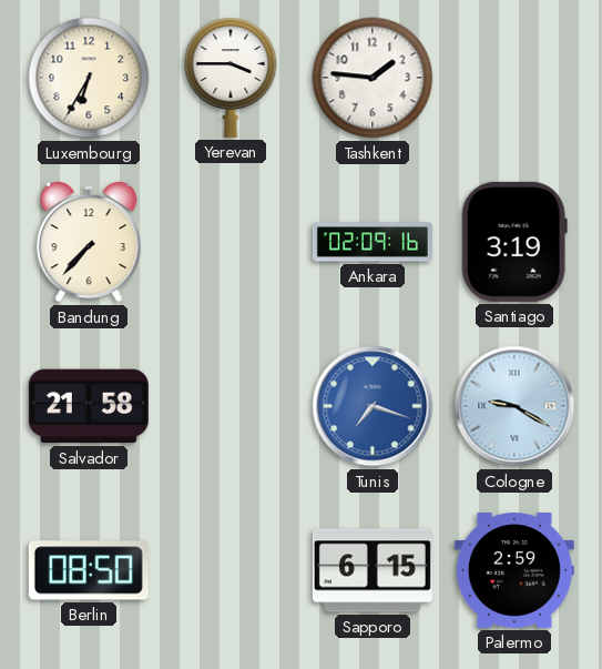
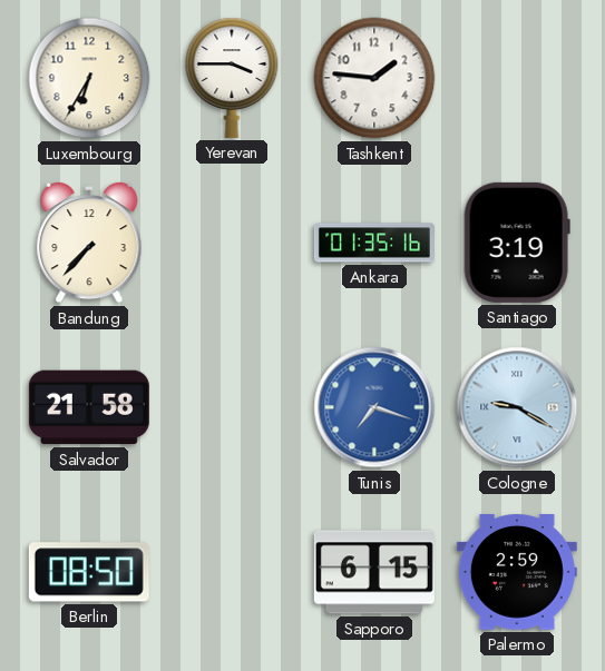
Ankara: 02:09 -> 01:35
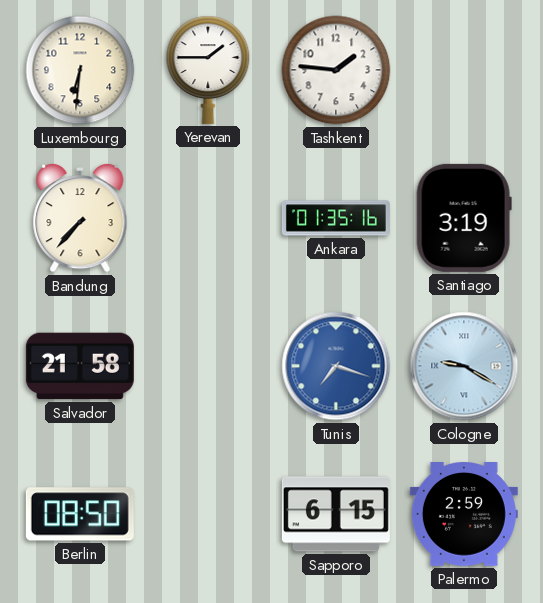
Luxembourg: 6:35 -> 6:31
Yerevan: 3:45 -> 1:45
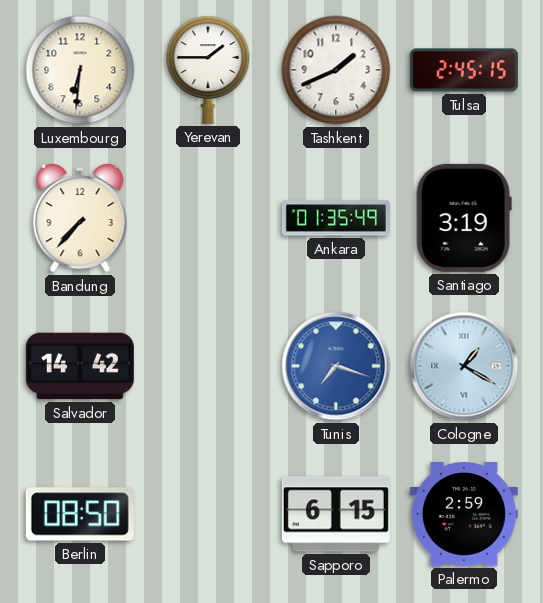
Tashkent: 1:46 -> 1:41
Tulsa: none -> 2:45
Ankara: 01:35:16 -> 01:35:49
Salvador: 21:58 -> 14:42
Cologne: 9:20 -> 1:20
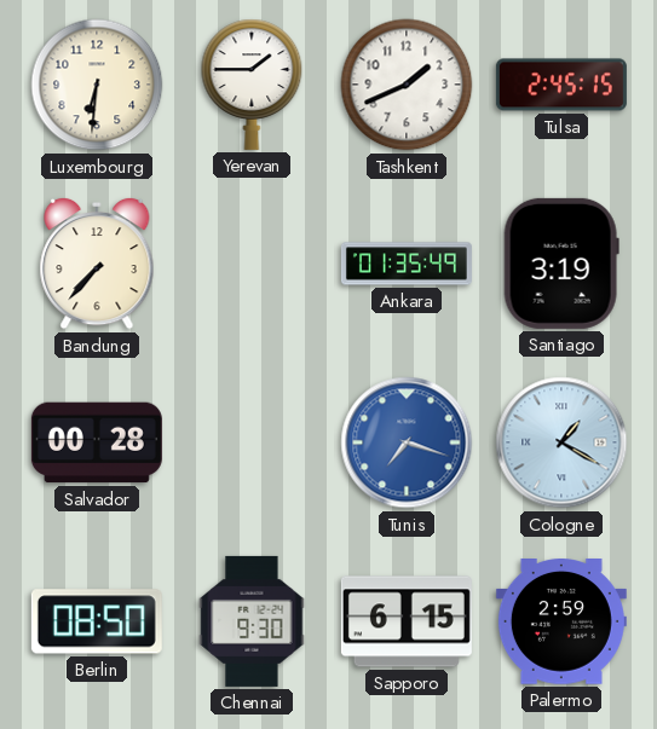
Salvador: 14:42 -> 00:28
Chennai: none -> 9:30
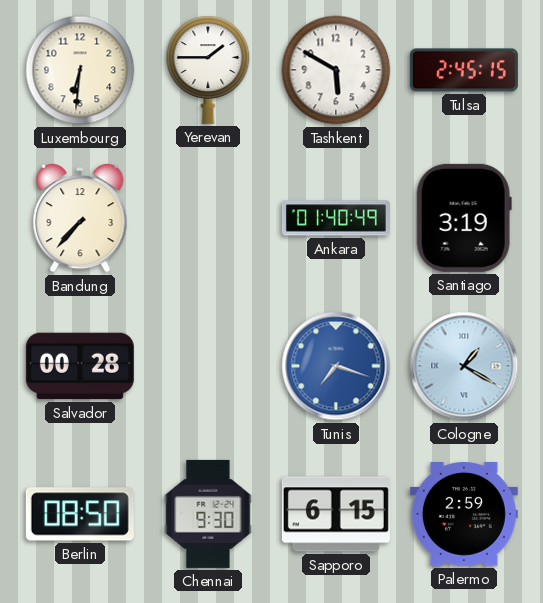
Tashkent: 1:41 -> 5:50
Ankara: 01:35 -> 01:40
